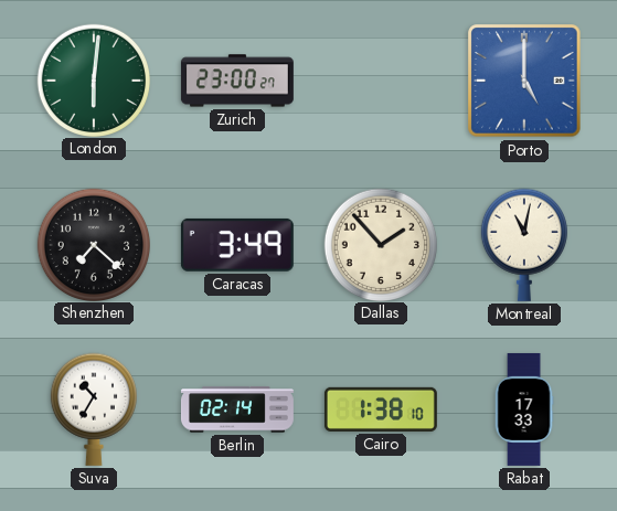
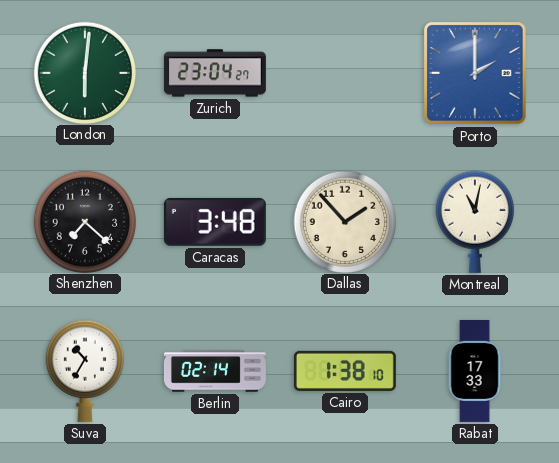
Zurich: 23:00 -> 23:04
Porto: 5:00 -> 2:00
Caracas: 3:49 -> 3:48
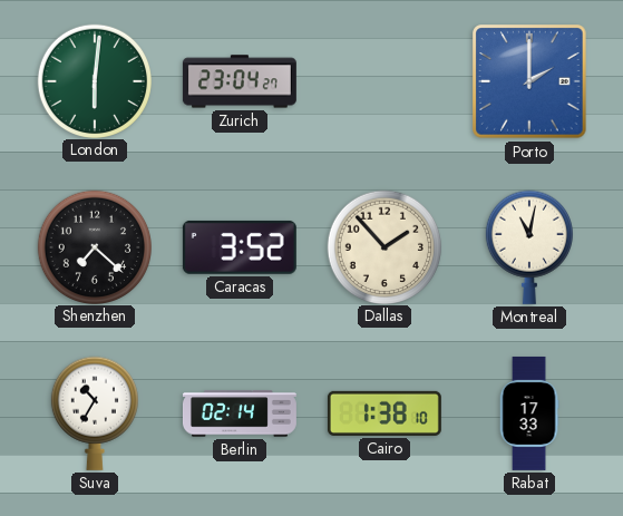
Caracas: 3:48 -> 3:52
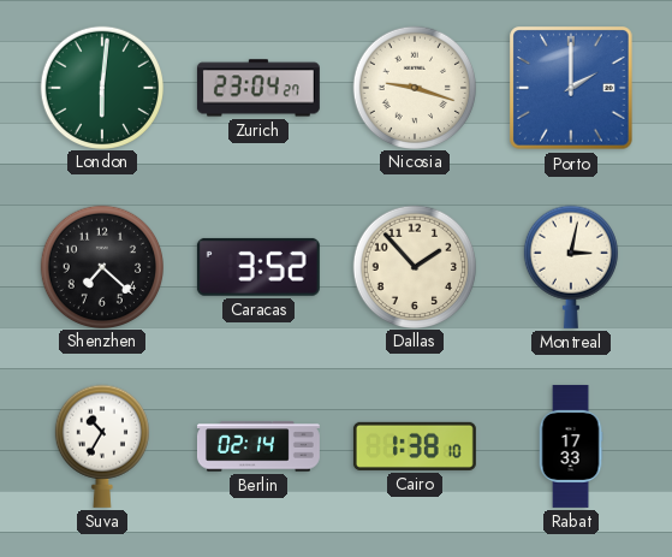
Nicosia: none -> 9:18
Montreal: 11:02 -> 3:02
